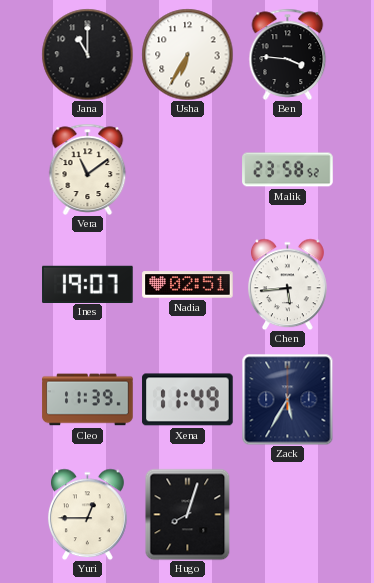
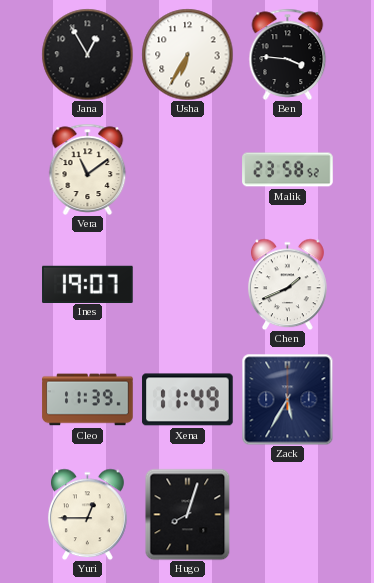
Jana: 11:00 -> 12:55
Nadia: 02:51 -> none
Chen: 5:44 -> 1:41
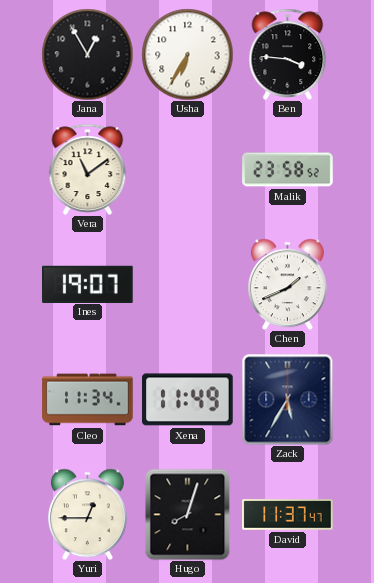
Cleo: 11:39 -> 11:34
David: none -> 11:37
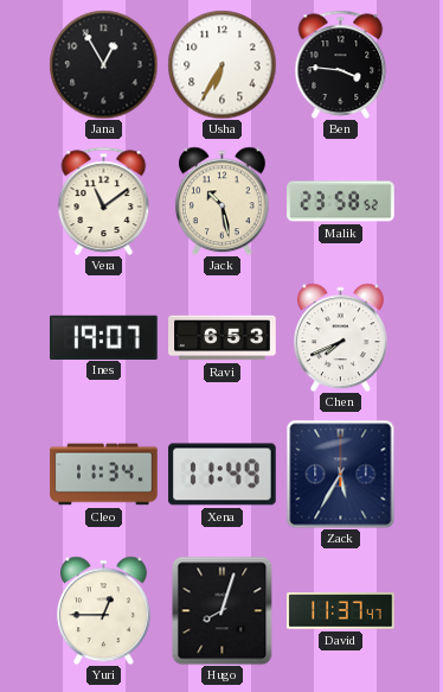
Jack: none -> 10:28
Ravi: none -> 6:53
Chen: 1:41 -> 7:41
